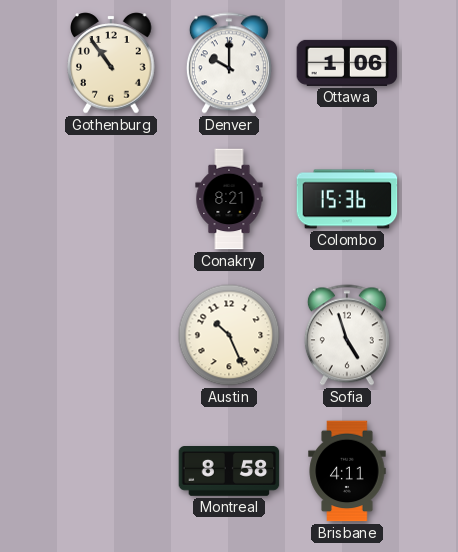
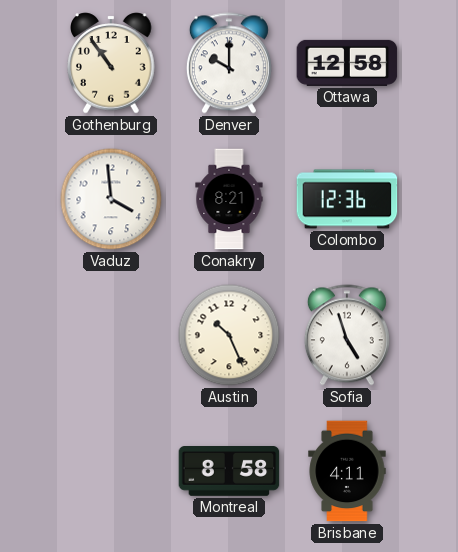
Ottawa: 1:06 -> 12:58
Vaduz: none -> 3:59
Colombo: 15:36 -> 12:36
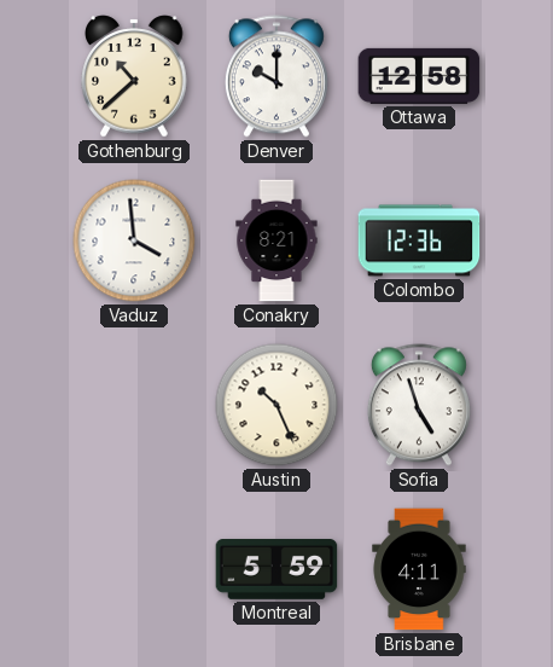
Gothenburg: 10:54 -> 10:38
Montreal: 8:58 -> 5:59
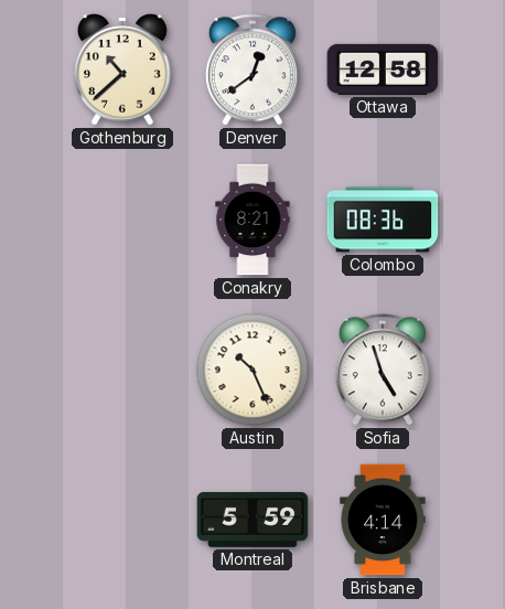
Denver: 10:00 -> 12:39
Vaduz: 3:59 -> none
Colombo: 12:36 -> 08:36
Brisbane: 4:11 -> 4:14
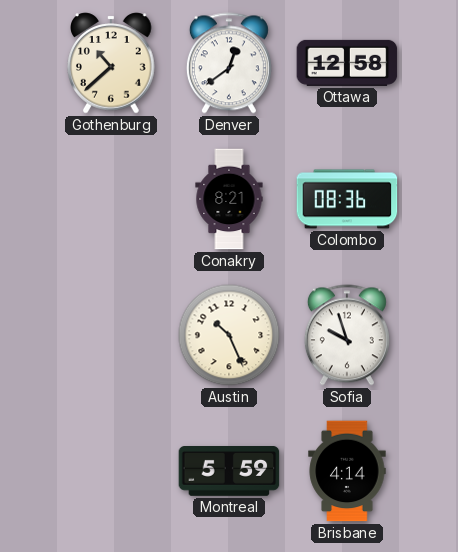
Sofia: 4:57 -> 9:57
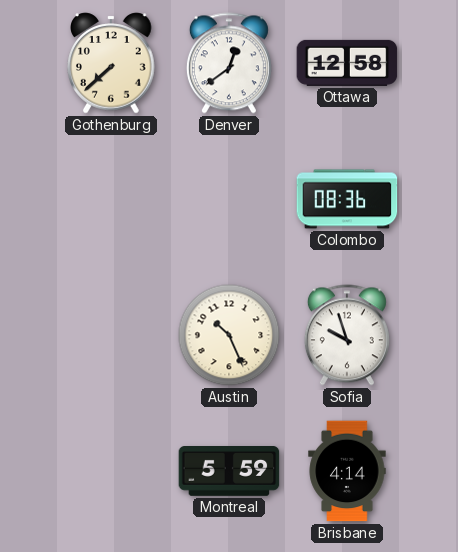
Gothenburg: 10:38 -> 7:38
Conakry: 8:21 -> none
